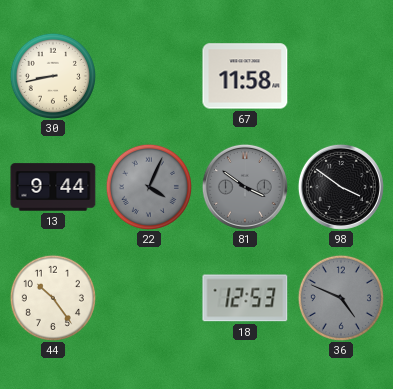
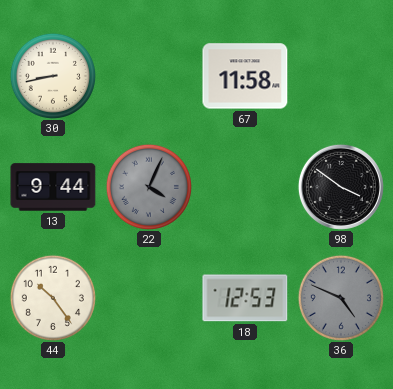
81: 3:51 -> none
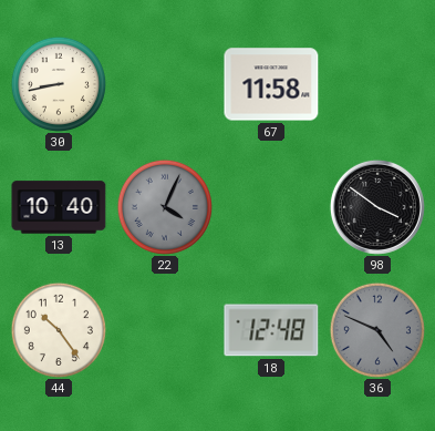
13: 9:44 -> 10:40
18: 12:53 -> 12:48
